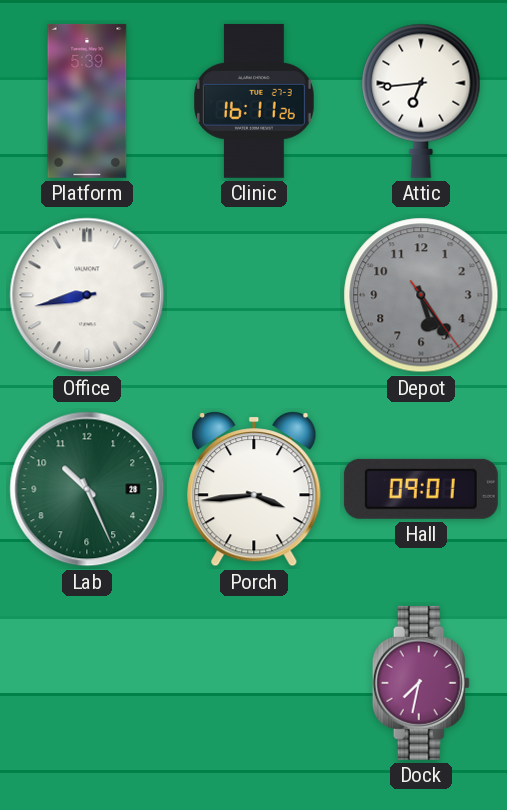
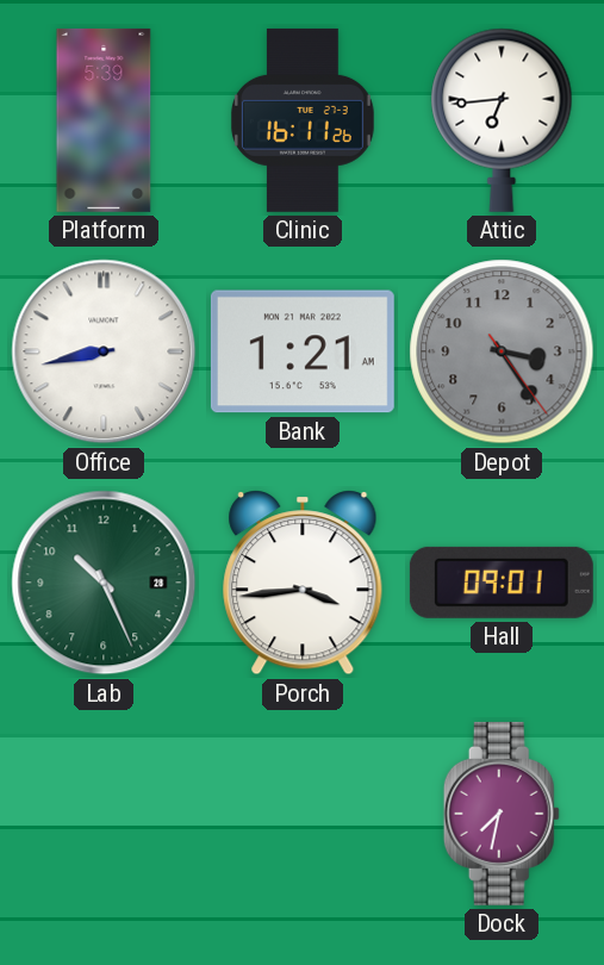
Bank: none -> 1:21
Depot: 5:24 -> 3:24
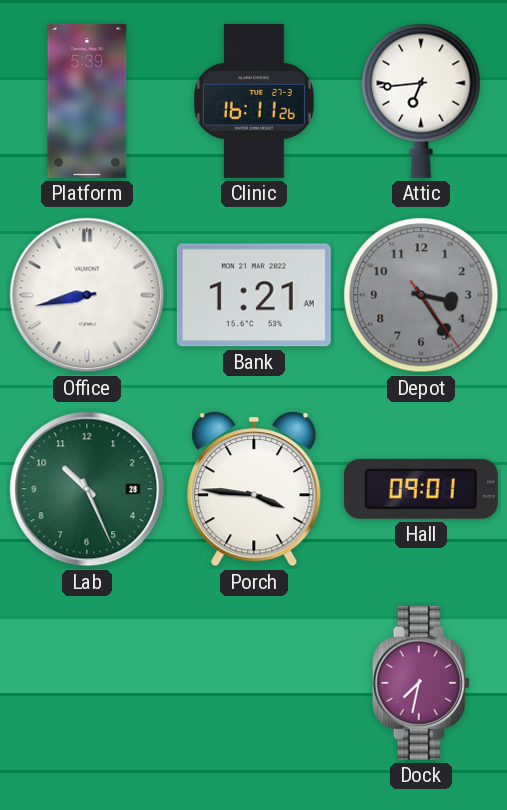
Porch: 3:44 -> 3:46
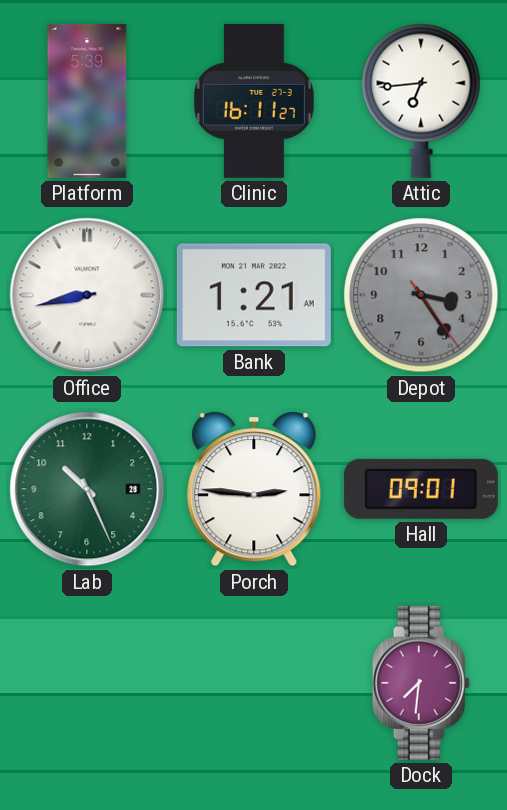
Clinic: 16:11:26 -> 16:11:27
Porch: 3:46 -> 2:46
Dock: 7:32 -> 7:31
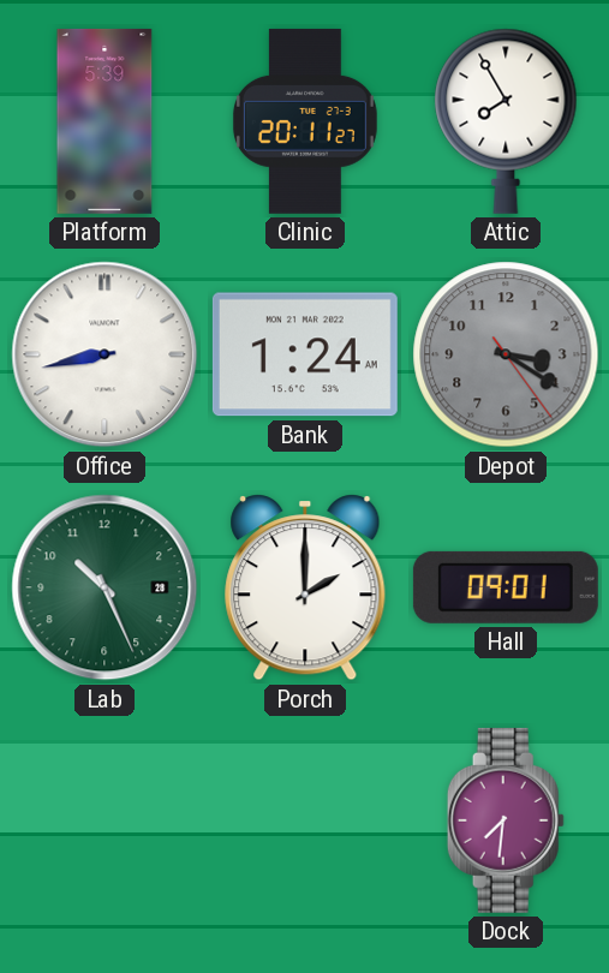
Clinic: 16:11 -> 20:11
Attic: 6:44 -> 7:55
Bank: 1:21 -> 1:24
Depot: 3:24 -> 3:20
Porch: 2:46 -> 2:00
